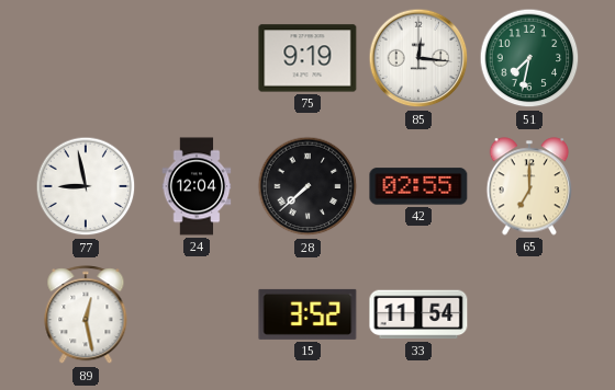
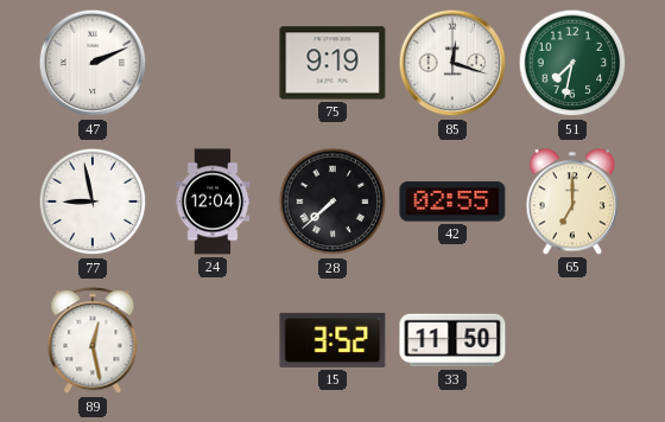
47: none -> 2:11
85: 12:16 -> 12:18
33: 11:54 -> 11:50
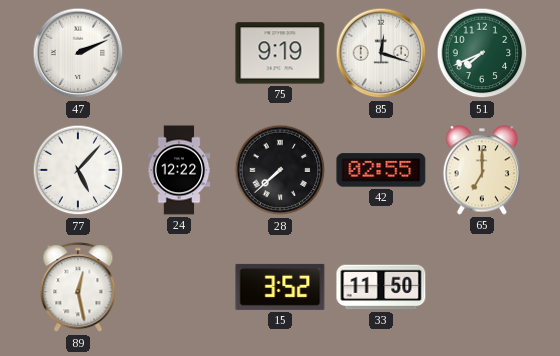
51: 7:32 -> 7:41
77: 8:58 -> 5:07
24: 12:04 -> 12:22
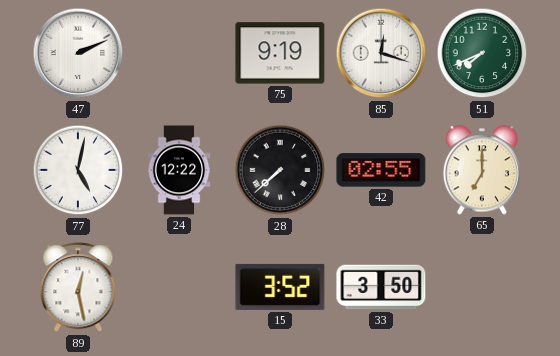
77: 5:07 -> 5:02
33: 11:50 -> 3:50
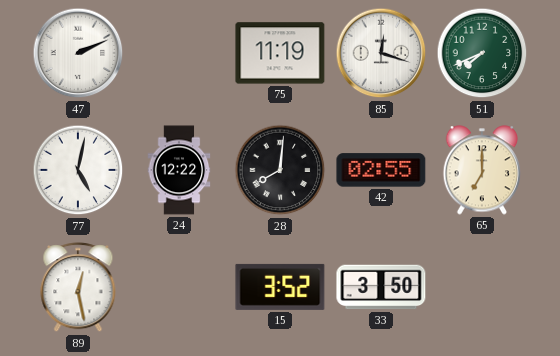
75: 9:19 -> 11:19
28: 7:38 -> 8:01
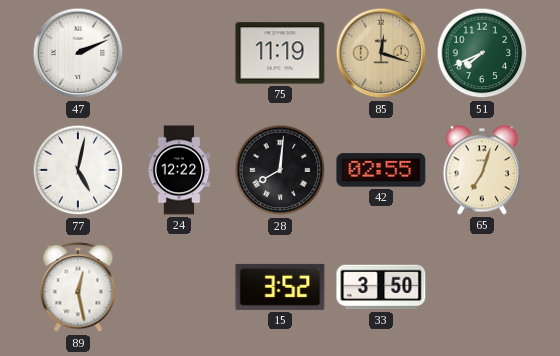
85 dial: white -> champagne
65: 7:00 -> 7:03
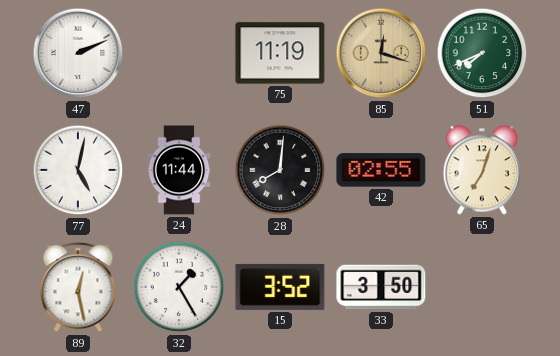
24: 12:22 -> 11:44
32: none -> 1:25
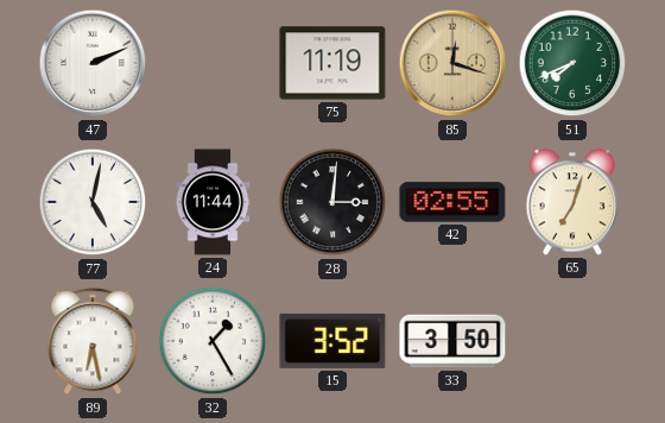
28: 8:01 -> 3:01
89: 12:28 -> 6:28
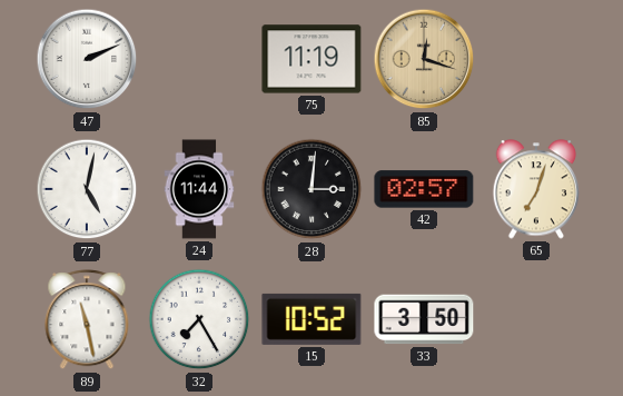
51: 7:41 -> none
42: 02:55 -> 02:57
89: 6:28 -> 11:28
32: 1:25 -> 7:25
15: 3:52 -> 10:52
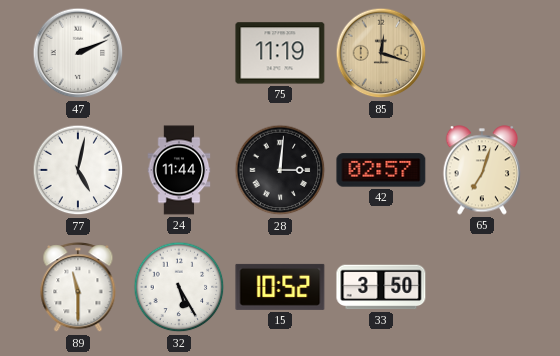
89: 11:28 -> 11:30
32: 7:25 -> 5:25
